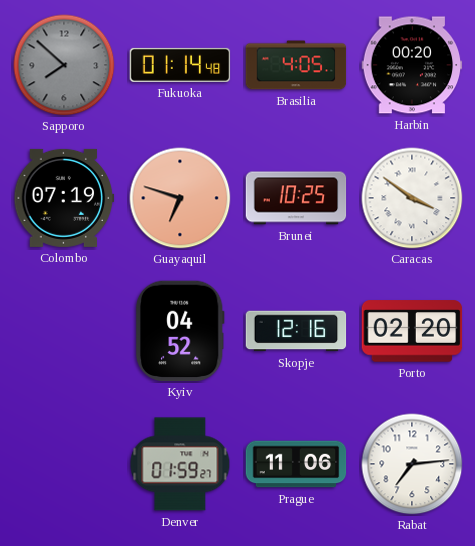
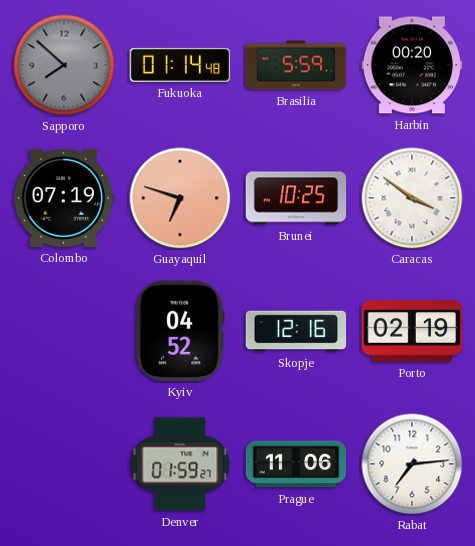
Brasilia: 4:05 -> 5:59
Porto: 02:20 -> 02:19
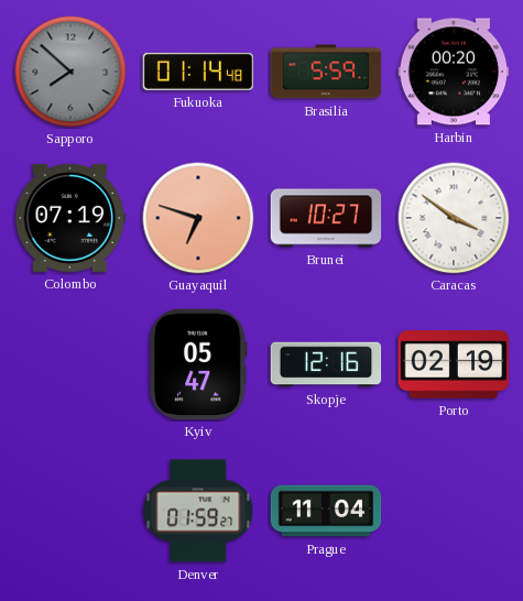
Brunei: 10:25 -> 10:27
Kyiv: 04:52 -> 05:47
Prague: 11:06 -> 11:04
Rabat: 7:14 -> none
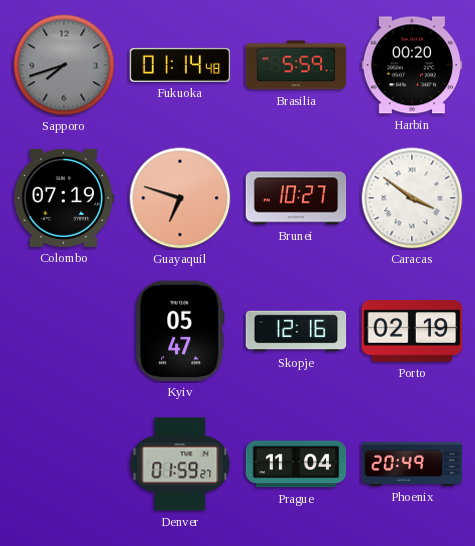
Sapporo: 7:52 -> 7:42
Phoenix: none -> 20:49
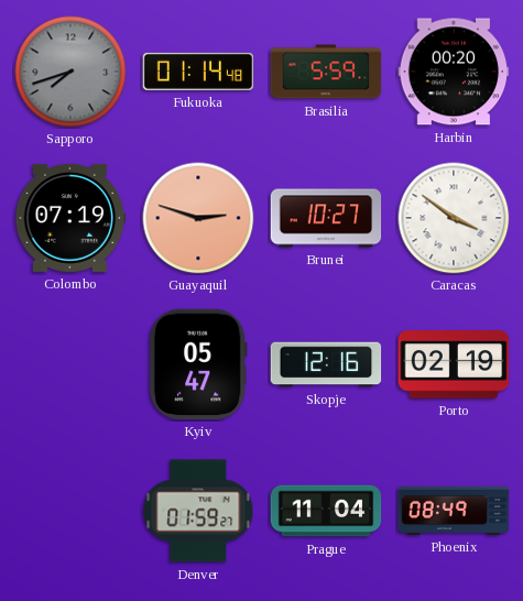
Guayaquil: 6:48 -> 2:48
Phoenix: 20:49 -> 08:49
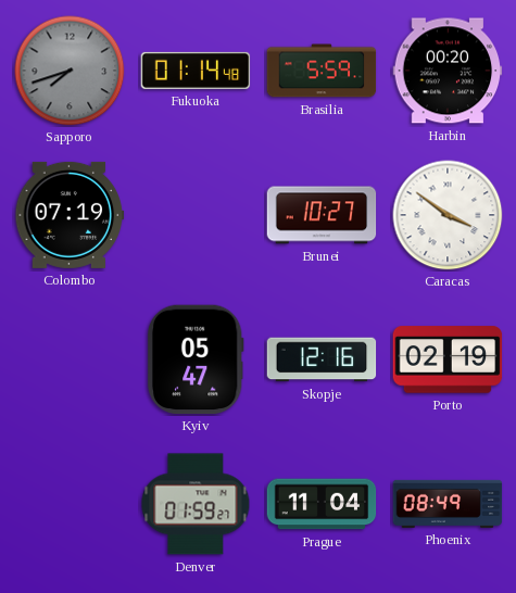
Guayaquil: 2:48 -> none
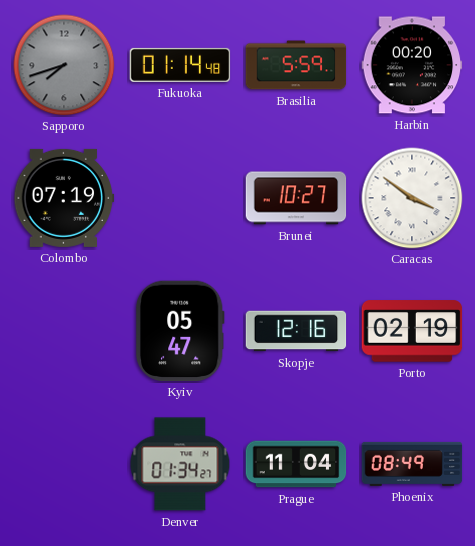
Denver: 01:59 -> 01:34
